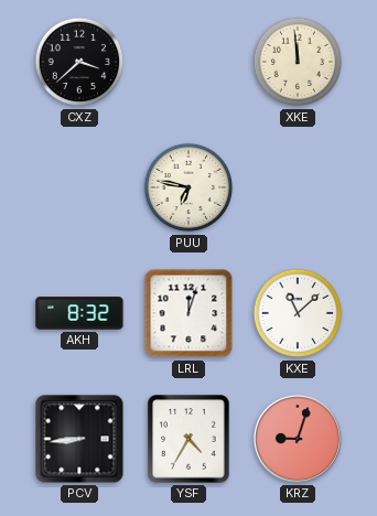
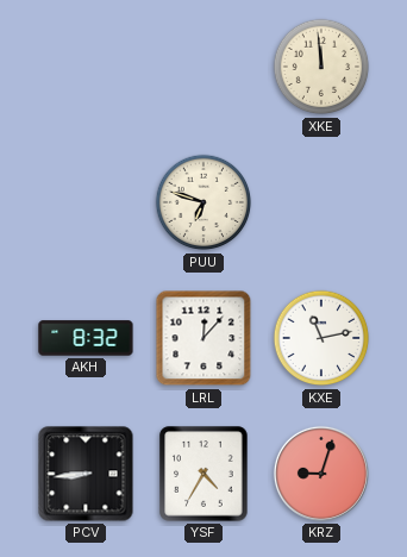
CXZ: 3:38 -> none
PUU: 6:47 -> 6:48
LRL: 12:03 -> 12:07
KXE: 11:08 -> 11:13
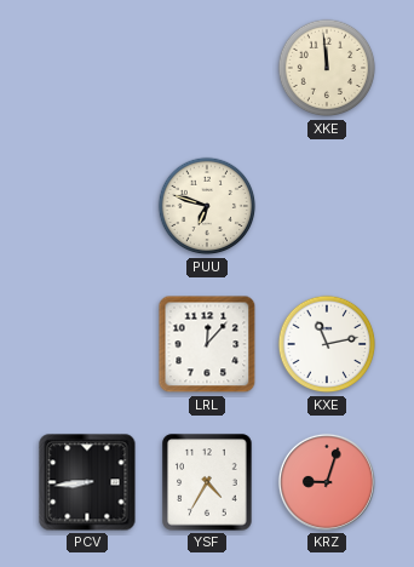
AKH: 8:32 -> none
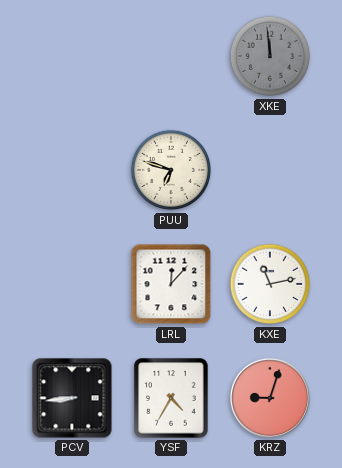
XKE dial: cream -> grey
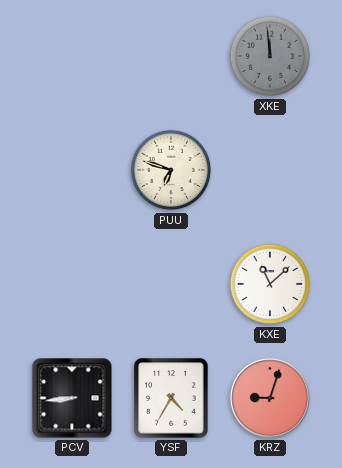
LRL: 12:07 -> none
KXE: 11:13 -> 11:08
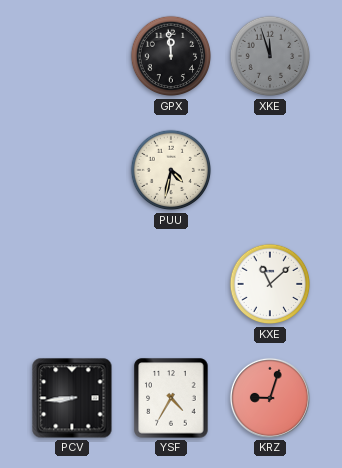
GPX: none -> 11:59
XKE: 11:59 -> 11:57
PUU: 6:48 -> 4:32
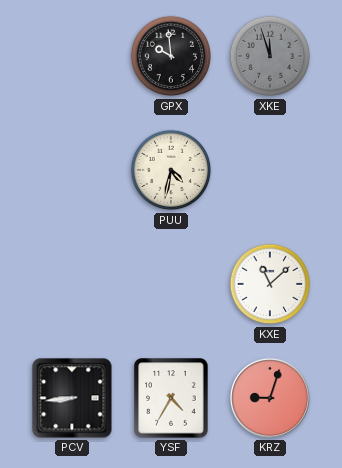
GPX: 11:59 -> 9:59
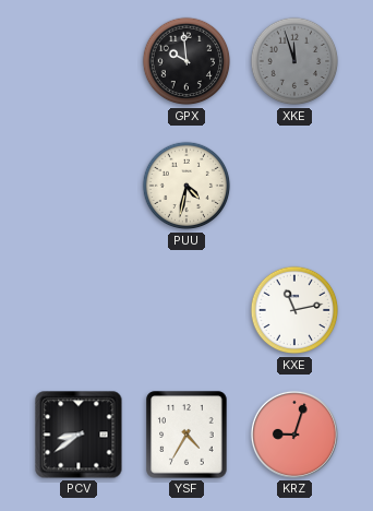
KXE: 11:08 -> 11:13
PCV: 8:44 -> 8:39
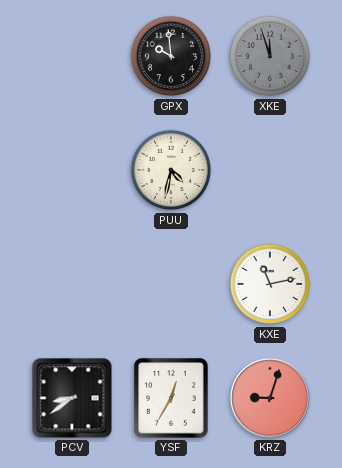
YSF: 4:35 -> 12:35
